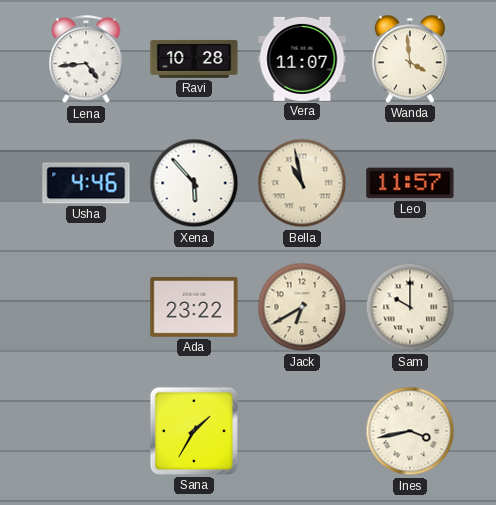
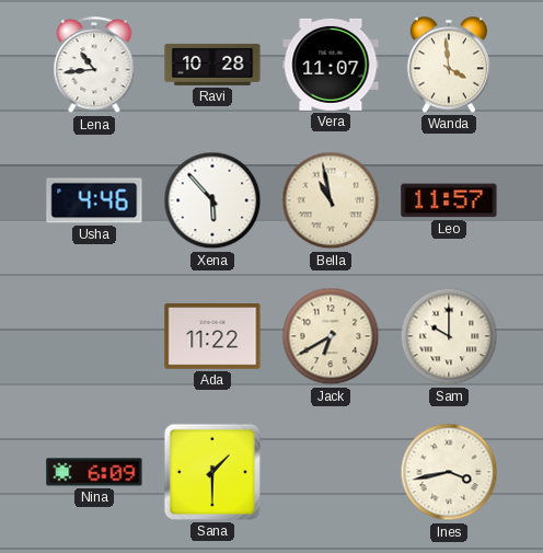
Lena: 4:44 -> 10:44
Ada: 23:22 -> 11:22
Nina: none -> 6:09
Sana: 1:35 -> 1:30
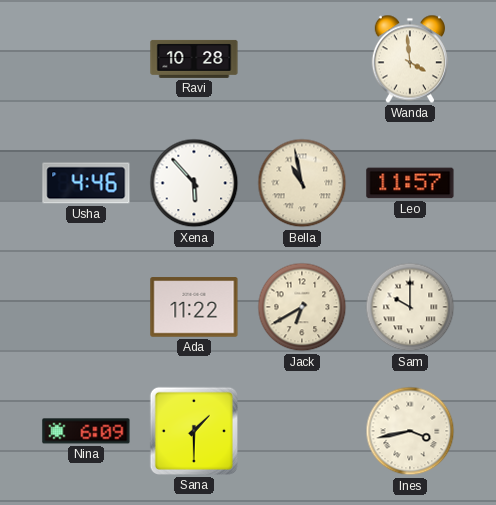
Lena: 10:44 -> none
Vera: 11:07 -> none
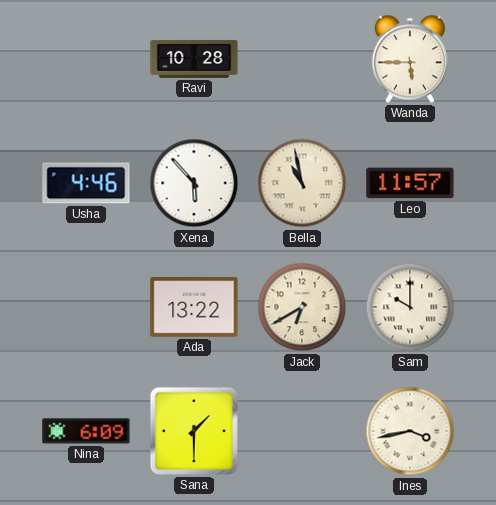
Wanda: 3:59 -> 5:45
Ada: 11:22 -> 13:22
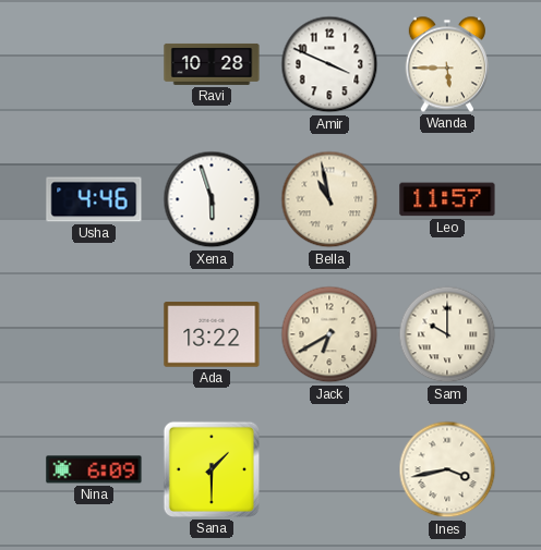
Amir: none -> 3:49
Xena: 5:53 -> 5:57
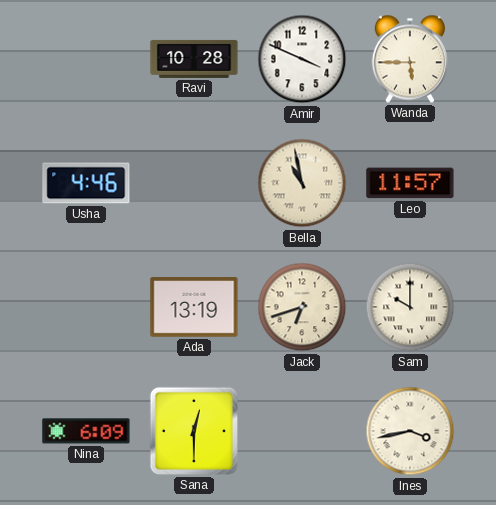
Xena: 5:57 -> none
Ada: 13:22 -> 13:19
Jack: 6:40 -> 6:42
Sana: 1:30 -> 12:30
